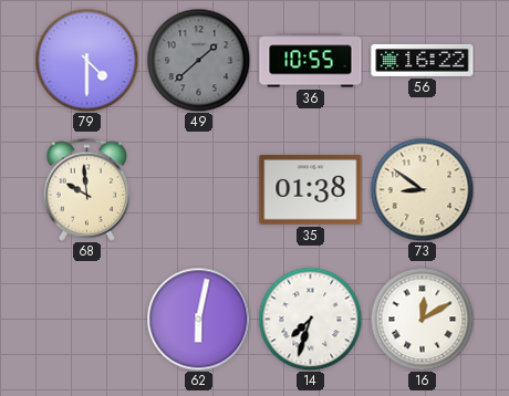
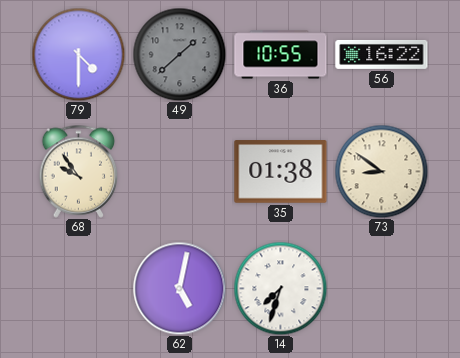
68: 9:59 -> 9:54
62: 6:02 -> 5:02
16: 12:10 -> none
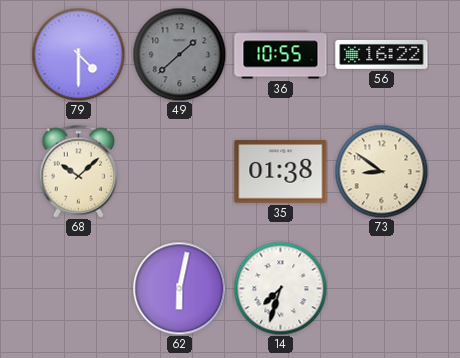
68: 9:54 -> 10:08
62: 5:02 -> 6:02
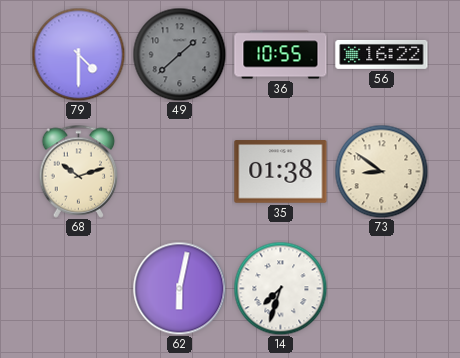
68: 10:08 -> 10:12
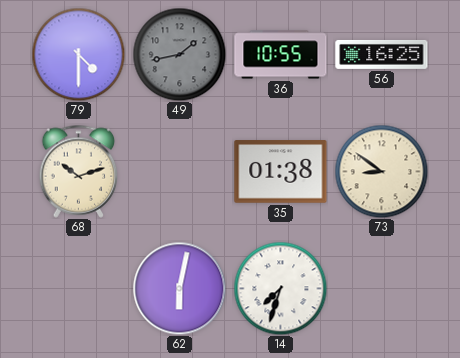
49: 1:38 -> 1:43
56: 16:22 -> 16:25
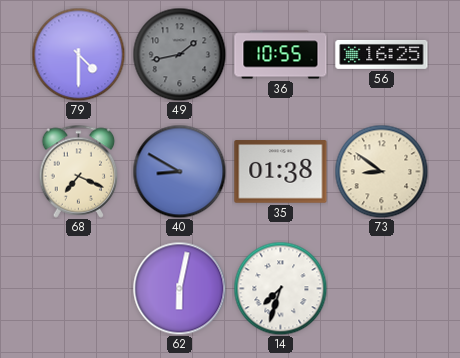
68: 10:12 -> 7:19
40: none -> 8:50
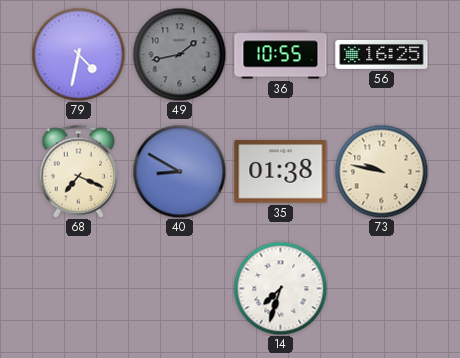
79: 4:30 -> 4:32
73: 8:51 -> 9:47
62: 6:02 -> none
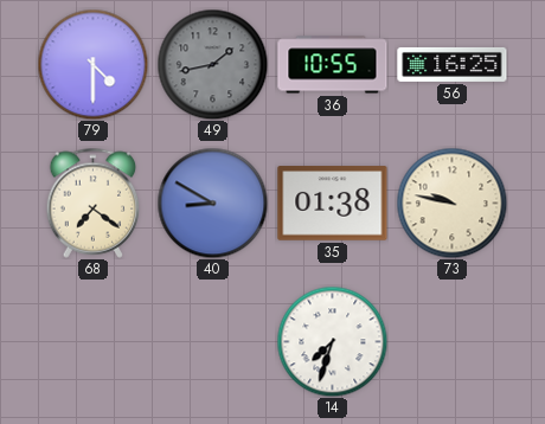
79: 4:32 -> 4:30
68: 7:19 -> 7:21
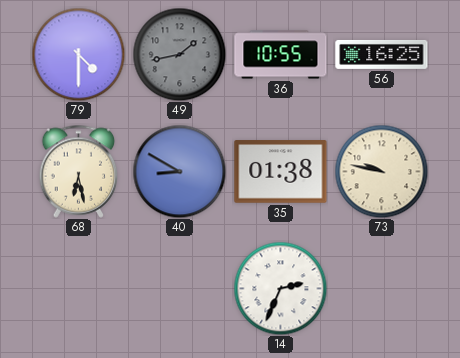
68: 7:21 -> 6:28
14: 7:33 -> 2:34
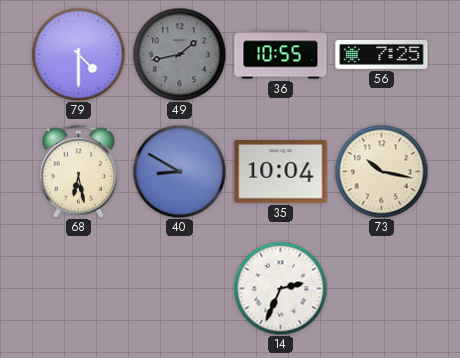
56: 16:25 -> 7:25
35: 01:38 -> 10:04
73: 9:47 -> 10:17
